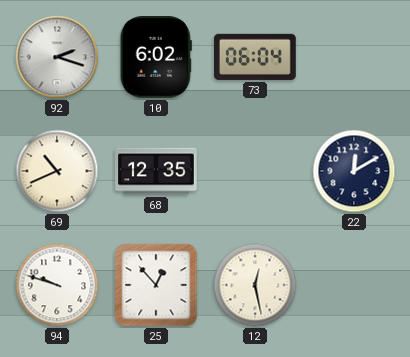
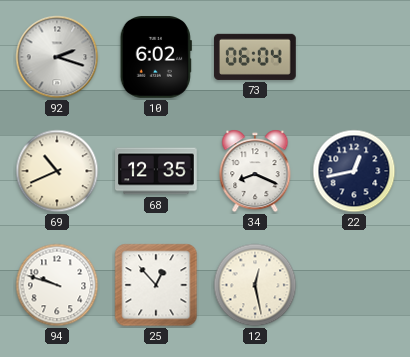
34: none -> 8:19
22: 12:10 -> 12:43
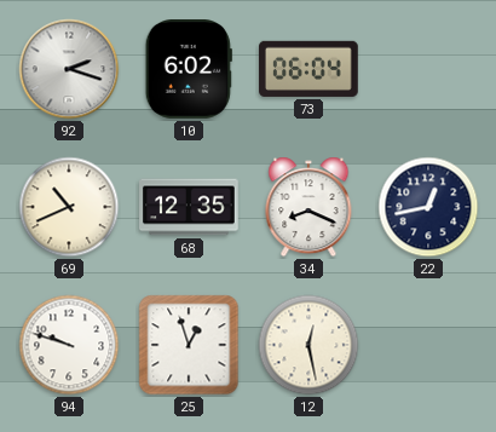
25: 12:53 -> 12:57
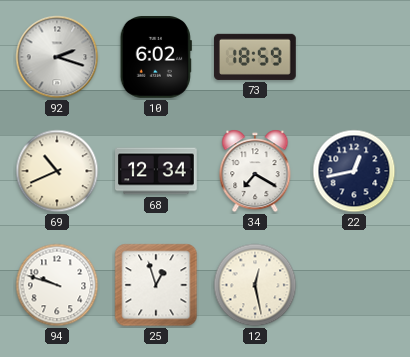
73: 06:04 -> 18:59
68: 12:35 -> 12:34
34: 8:19 -> 7:20
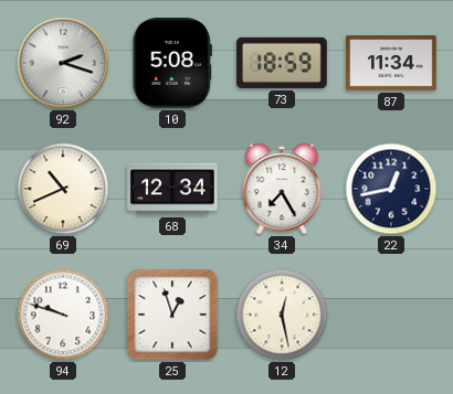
10: 6:02 -> 5:08
87: none -> 11:34
34: 7:20 -> 7:25
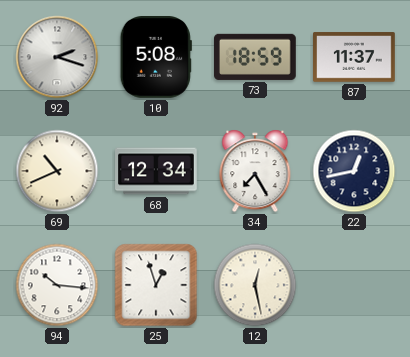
87: 11:34 -> 11:37
94: 9:48 -> 10:16
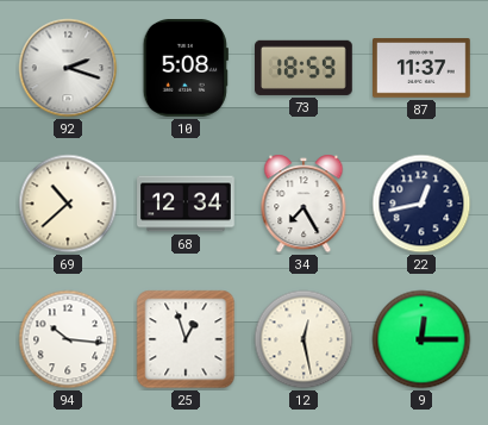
69: 10:41 -> 10:38
9: none -> 12:15
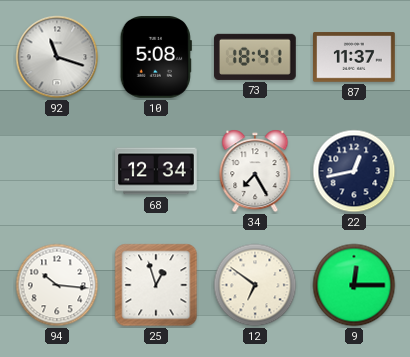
92: 2:18 -> 11:18
73: 18:59 -> 18:41
69: 10:38 -> none
12: 12:28 -> 6:51
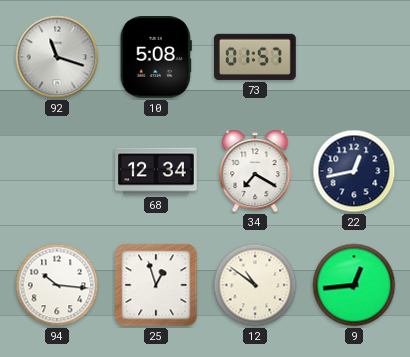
73: 18:41 -> 01:57
87: 11:37 -> none
34: 7:25 -> 7:20
12: 6:51 -> 10:51
9: 12:15 -> 12:44
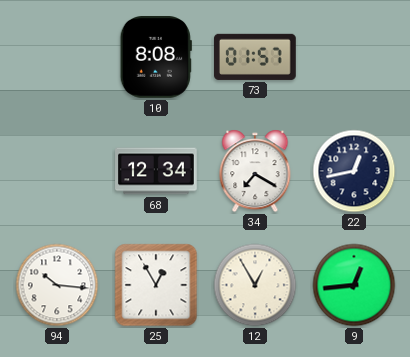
92: 11:18 -> none
10: 5:08 -> 8:08
25: 12:57 -> 12:55
12: 10:51 -> 12:55
